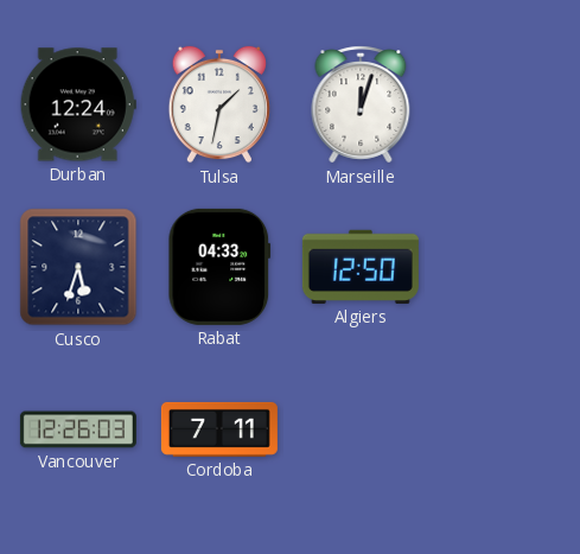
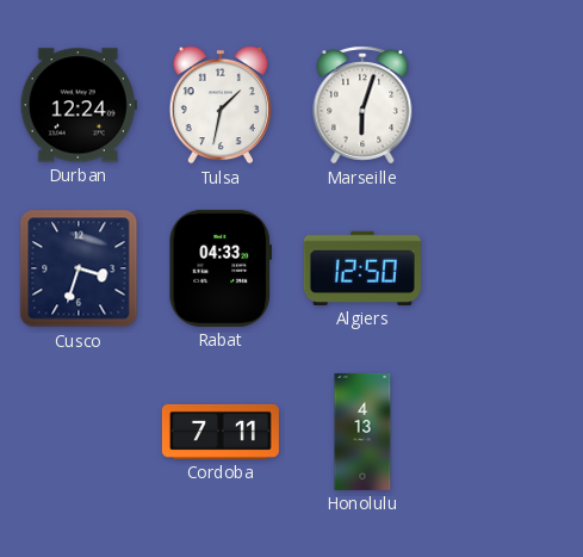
Marseille: 12:03 -> 6:03
Cusco: 5:33 -> 3:33
Vancouver: 12:26 -> none
Honolulu: none -> 4:13
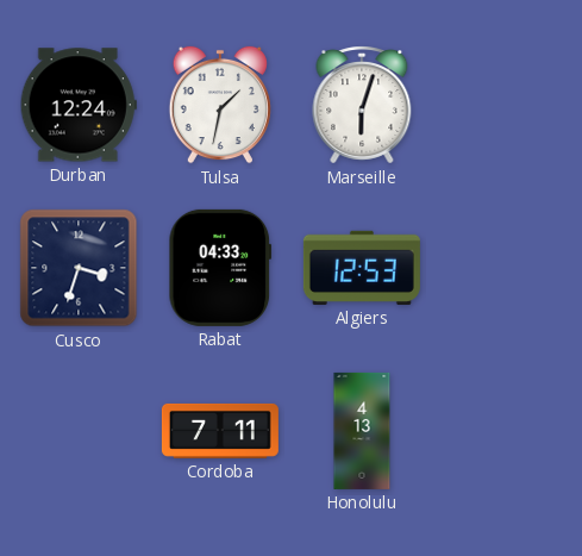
Algiers: 12:50 -> 12:53
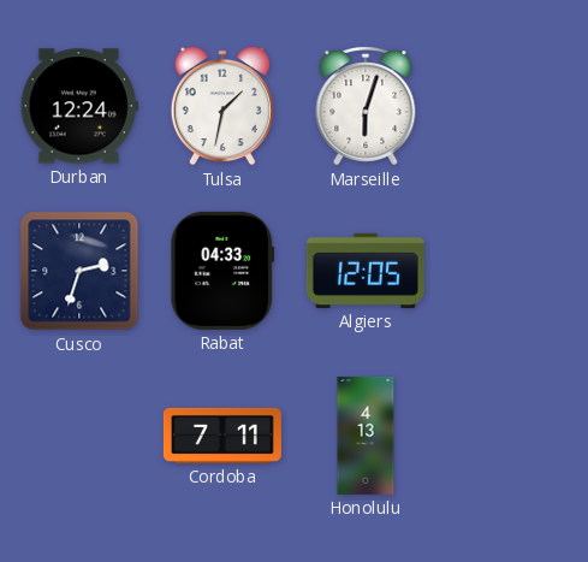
Cusco: 3:33 -> 2:33
Algiers: 12:53 -> 12:05
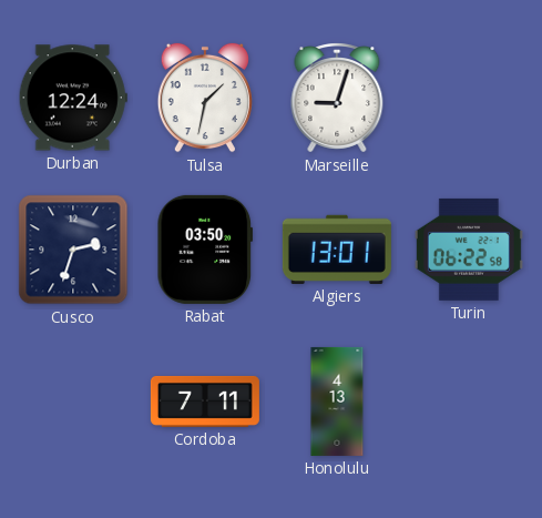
Marseille: 6:03 -> 9:03
Rabat: 04:33 -> 03:50
Algiers: 12:05 -> 13:01
Turin: none -> 06:22
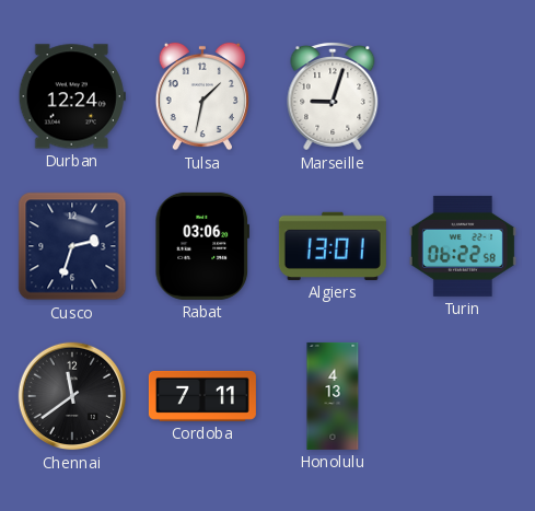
Rabat: 03:50 -> 03:06
Chennai: none -> 11:39
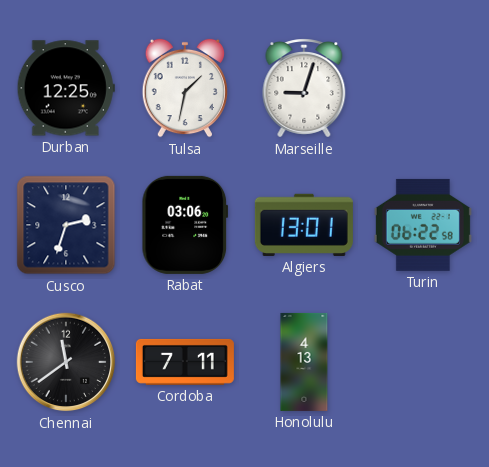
Durban: 12:24 -> 12:25
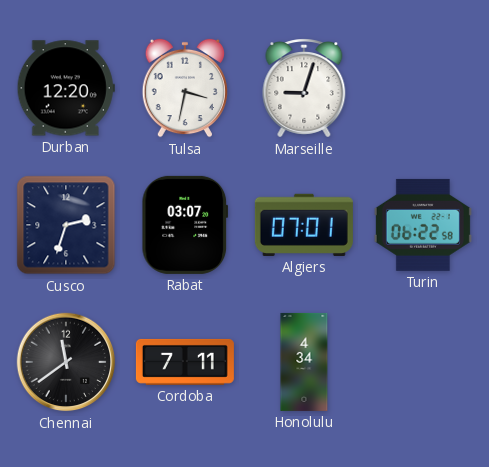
Durban: 12:25 -> 12:20
Tulsa: 1:32 -> 3:32
Rabat: 03:06 -> 03:07
Algiers: 13:01 -> 07:01
Honolulu: 4:13 -> 4:34
